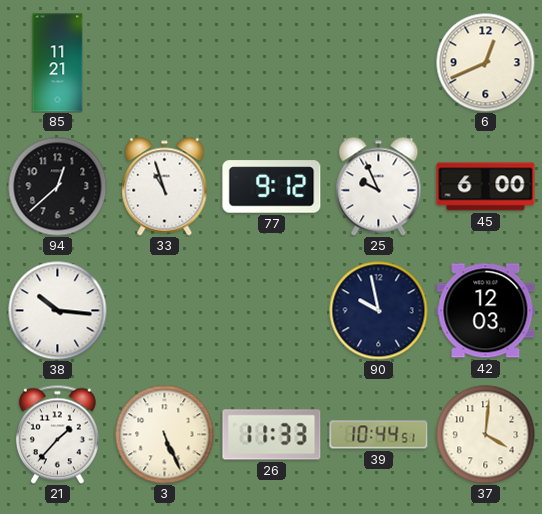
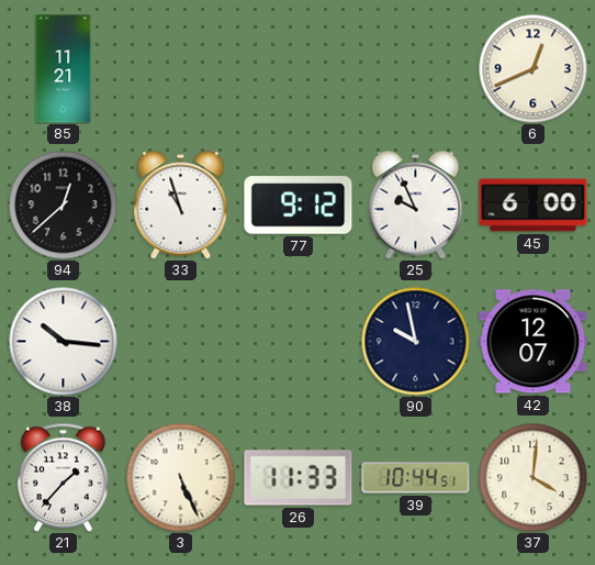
42: 12:03 -> 12:07
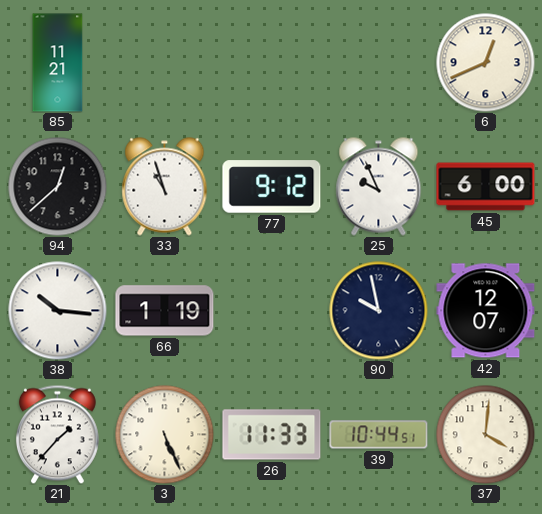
66: none -> 1:19
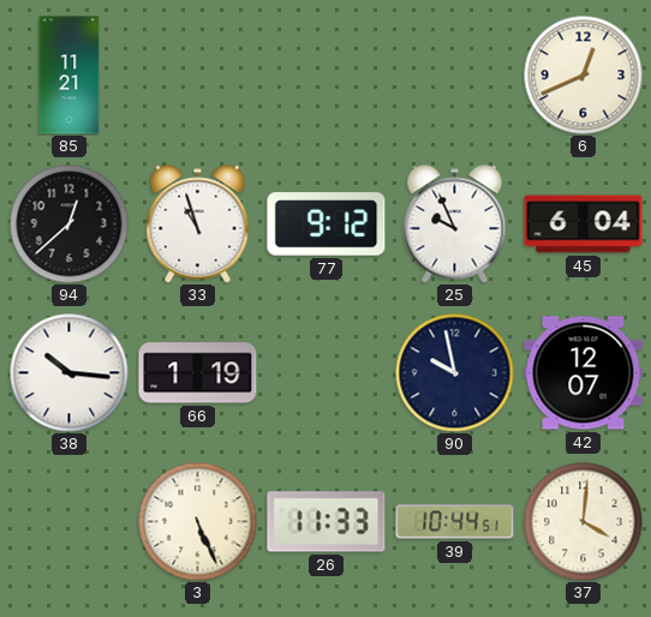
45: 6:00 -> 6:04
21: 1:37 -> none
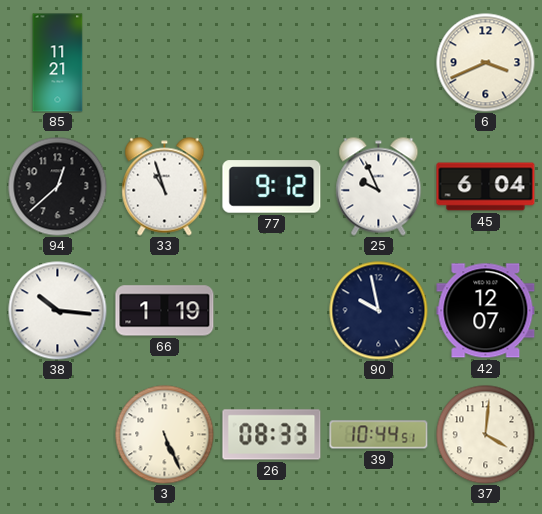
6: 12:41 -> 3:41
26: 11:33 -> 08:33
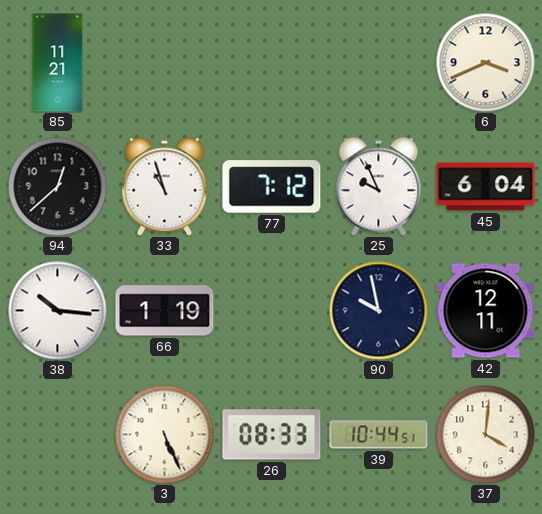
77: 9:12 -> 7:12
42: 12:07 -> 12:11
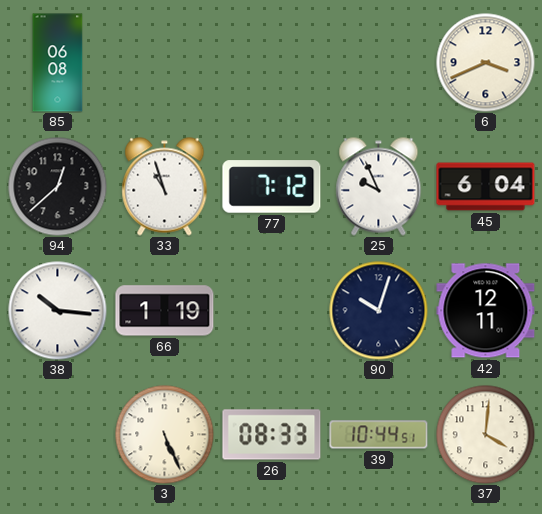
85: 11:21 -> 06:08
90: 9:58 -> 10:03
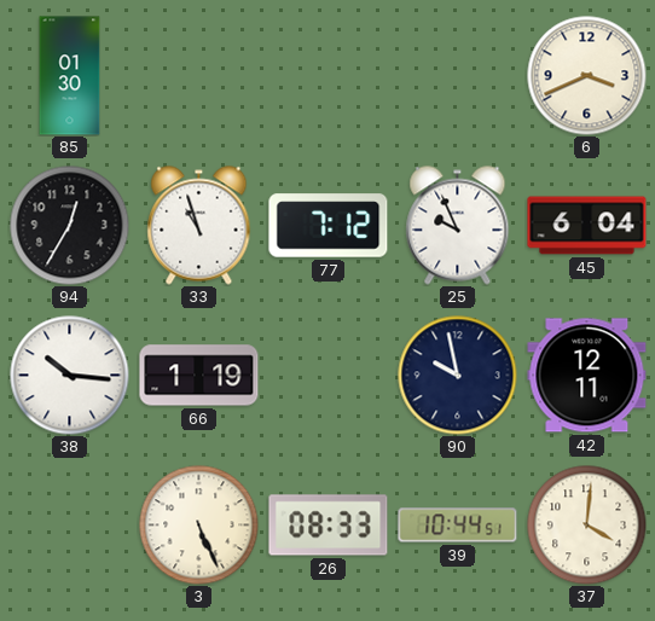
85: 06:08 -> 01:30
94: 12:38 -> 12:35
90: 10:03 -> 9:58
